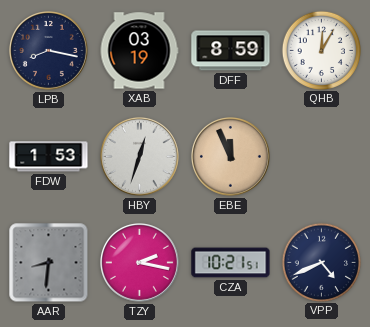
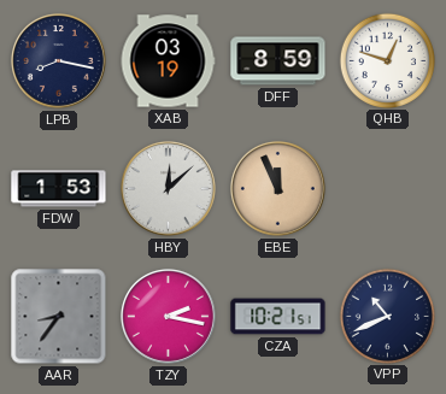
QHB: 12:05 -> 12:48
HBY: 12:33 -> 12:08
AAR: 8:31 -> 8:36
VPP: 4:41 -> 10:41
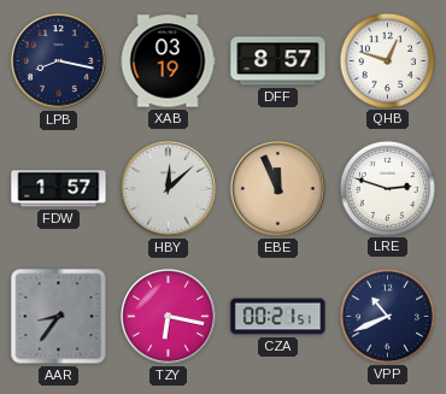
DFF: 8:59 -> 8:57
FDW: 1:53 -> 1:57
LRE: none -> 2:48
TZY: 2:17 -> 6:17
CZA: 10:21 -> 00:21
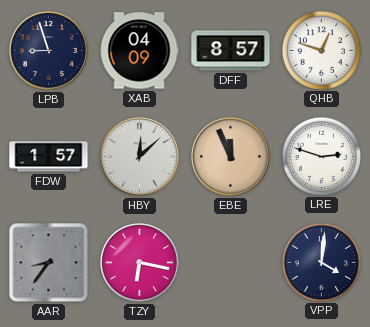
LPB: 8:17 -> 8:57
XAB: 03:19 -> 04:09
CZA: 00:21 -> none
VPP: 10:41 -> 4:01
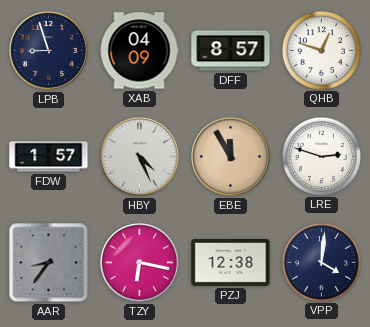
HBY: 12:08 -> 4:26
EBE: 11:56 -> 11:55
PZJ: none -> 12:38
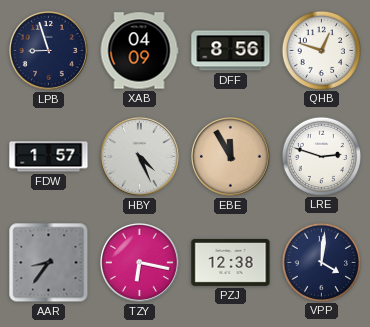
DFF: 8:57 -> 8:56
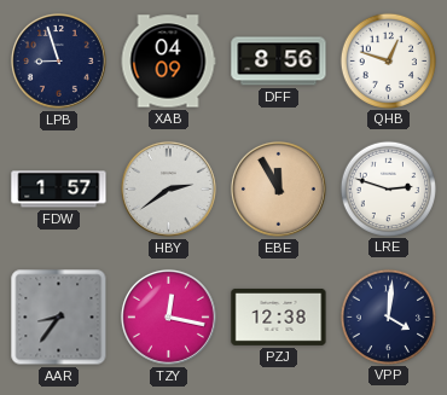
HBY: 4:26 -> 2:39
TZY: 6:17 -> 12:17
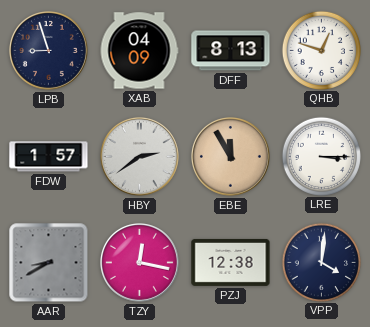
DFF: 8:56 -> 8:13
LRE: 2:48 -> 3:15
AAR: 8:36 -> 8:40
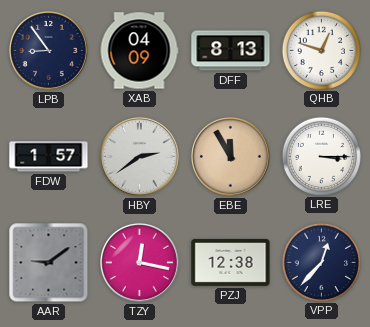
LPB: 8:57 -> 8:54
AAR: 8:40 -> 9:09
VPP: 4:01 -> 12:37
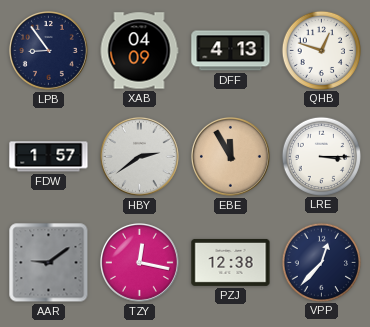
DFF: 8:13 -> 4:13
